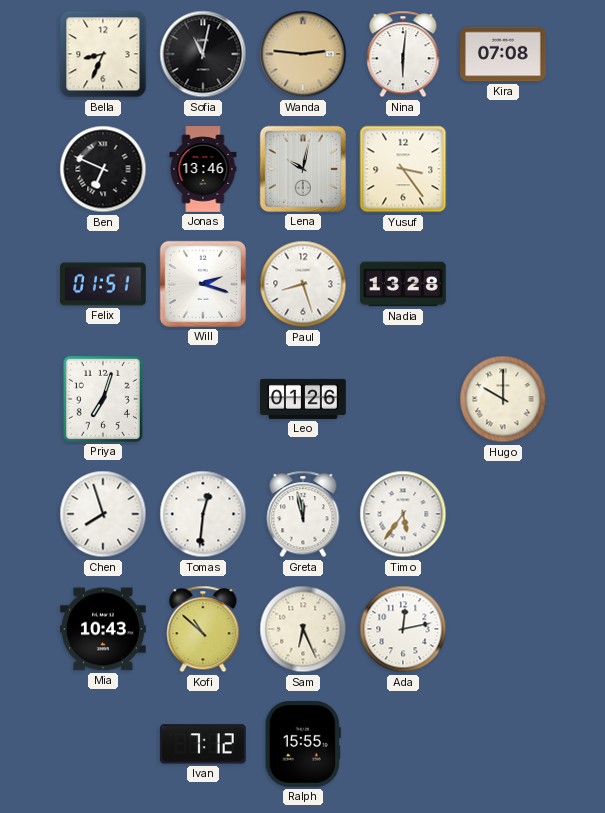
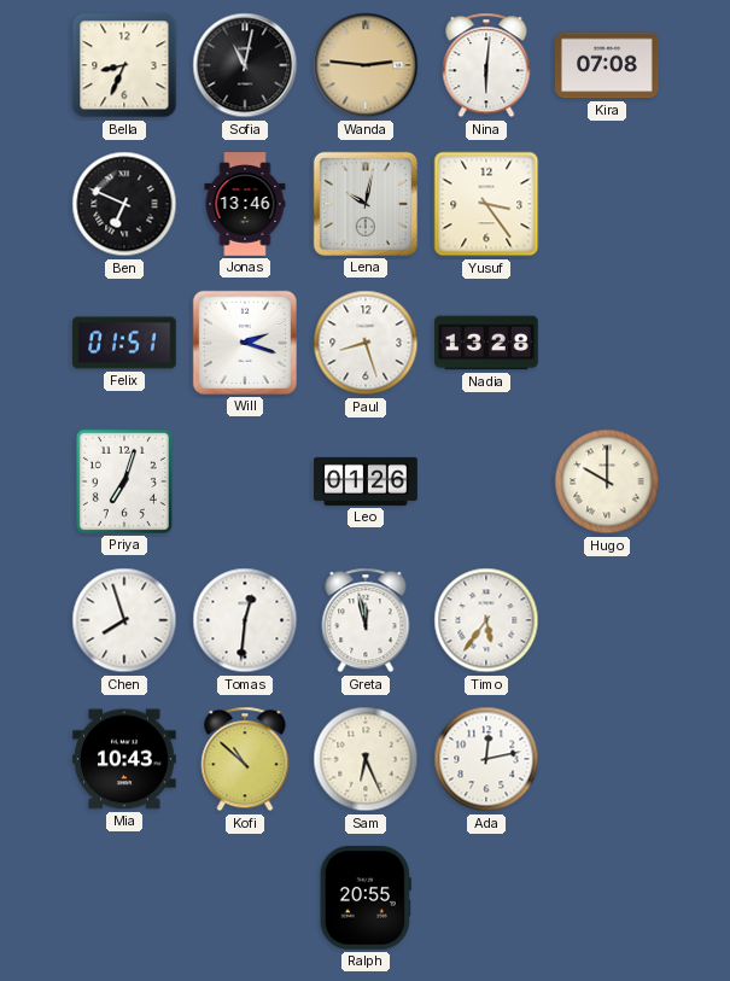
Ivan: 7:12 -> none
Ralph: 15:55 -> 20:55
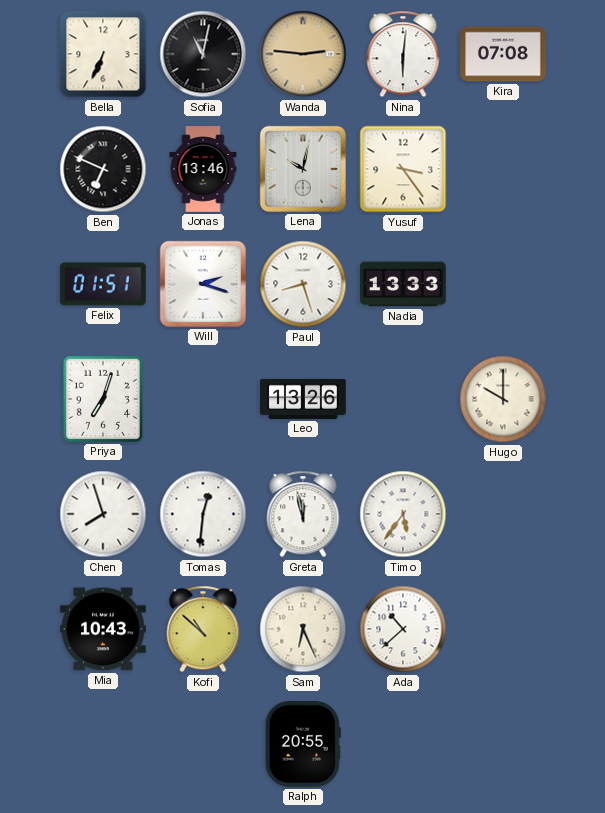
Bella: 8:34 -> 6:34
Nadia: 13:28 -> 13:33
Leo: 01:26 -> 13:26
Ada: 12:13 -> 10:38
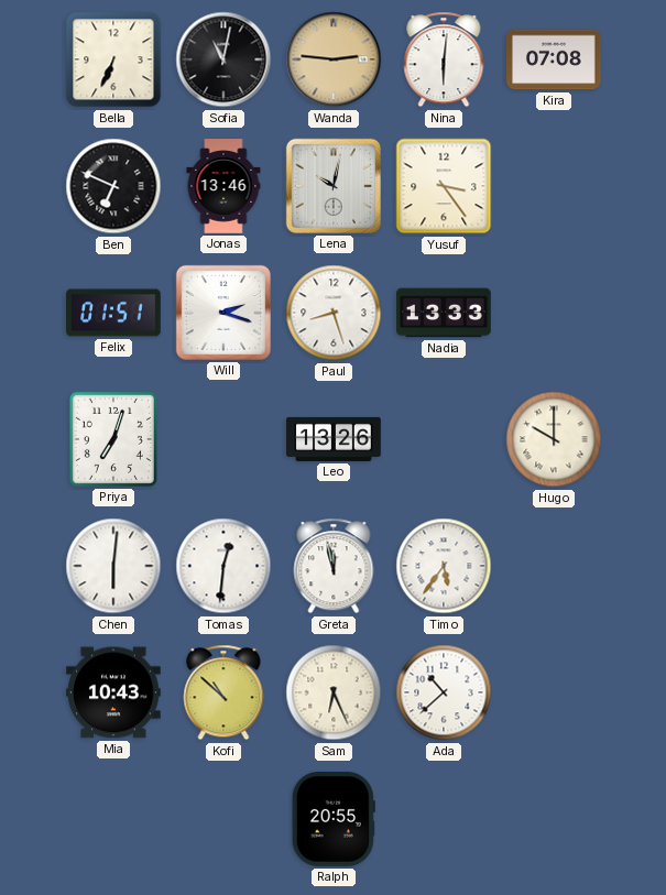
Chen: 7:57 -> 6:01
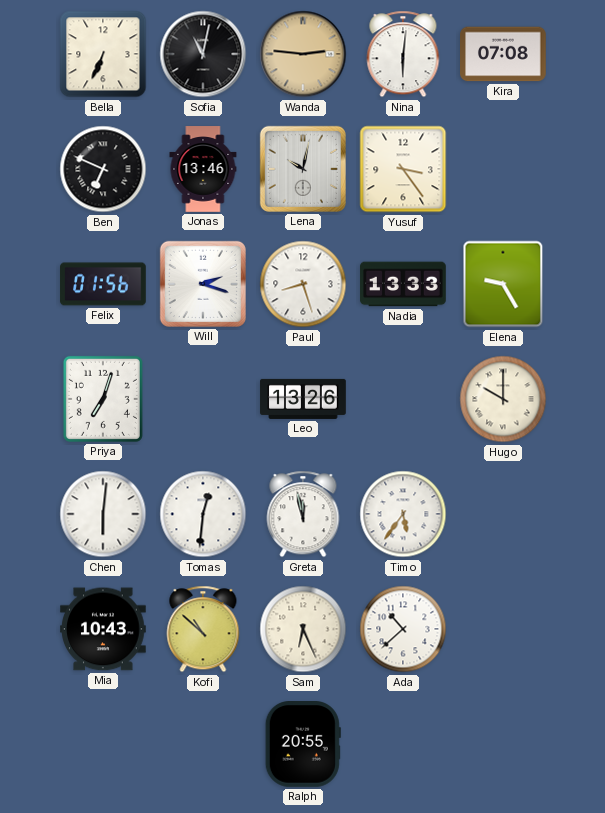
Felix: 01:51 -> 01:56
Elena: none -> 9:25
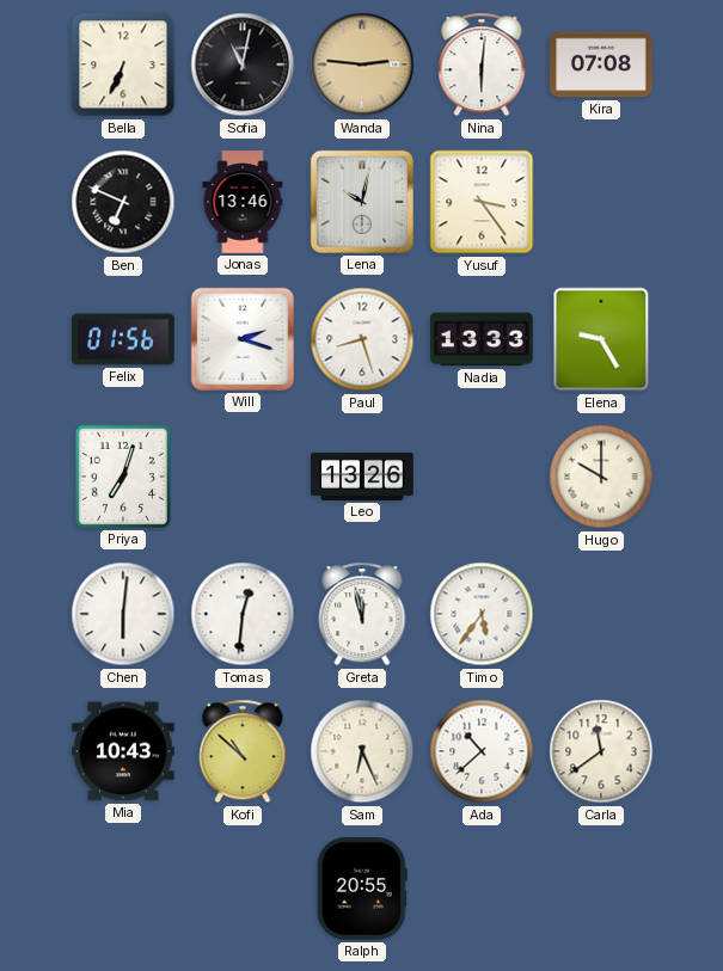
Carla: none -> 11:39
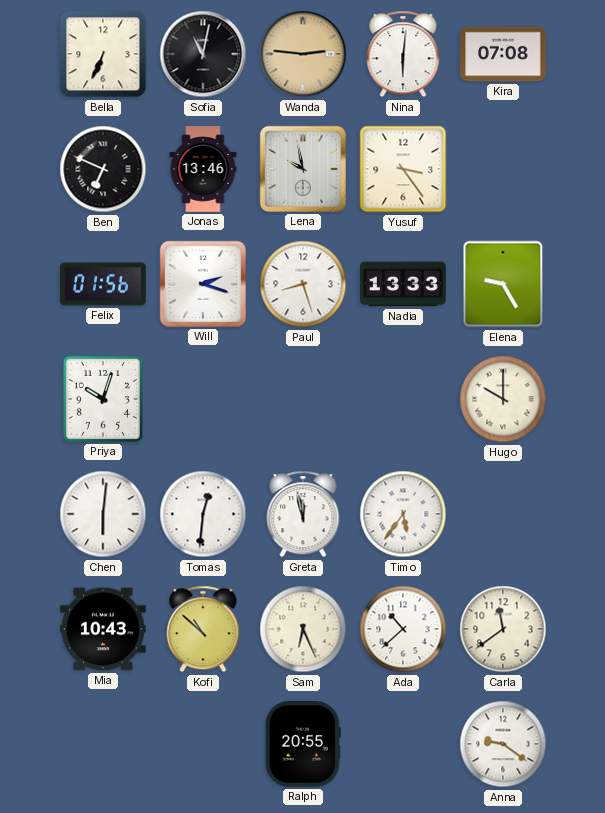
Lena: 10:02 -> 9:58
Priya: 7:03 -> 10:03
Leo: 13:26 -> none
Anna: none -> 9:21
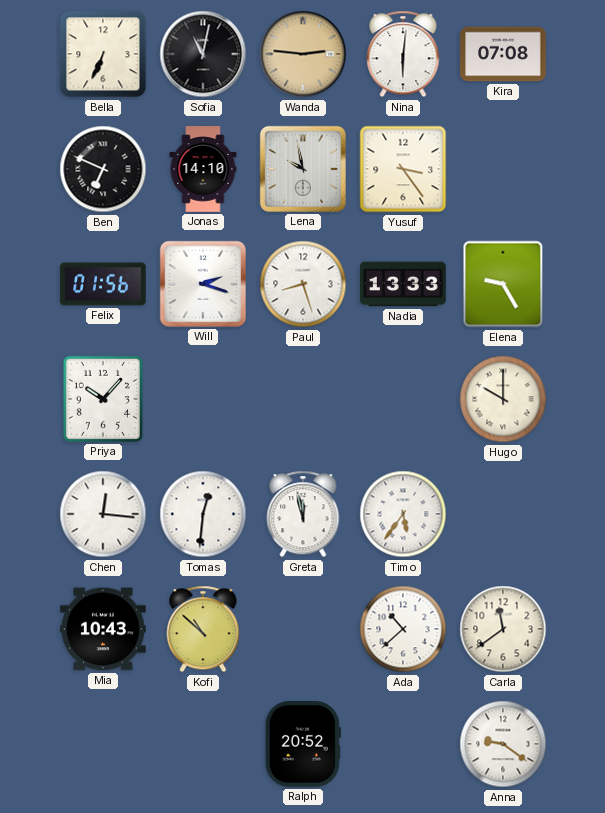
Jonas: 13:46 -> 14:10
Priya: 10:03 -> 10:07
Chen: 6:01 -> 12:16
Sam: 6:26 -> none
Ralph: 20:55 -> 20:52
